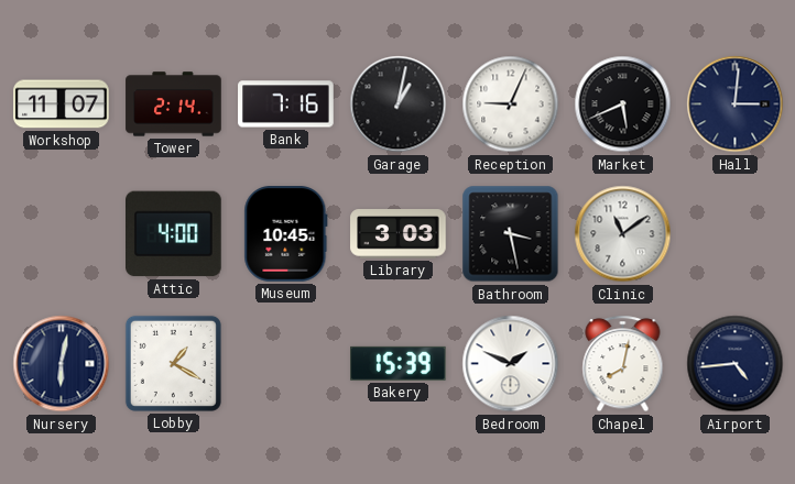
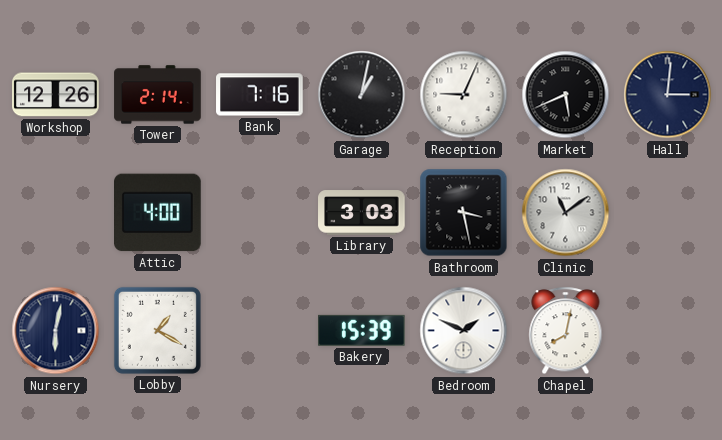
Workshop: 11:07 -> 12:26
Museum: 10:45 -> none
Airport: 4:44 -> none
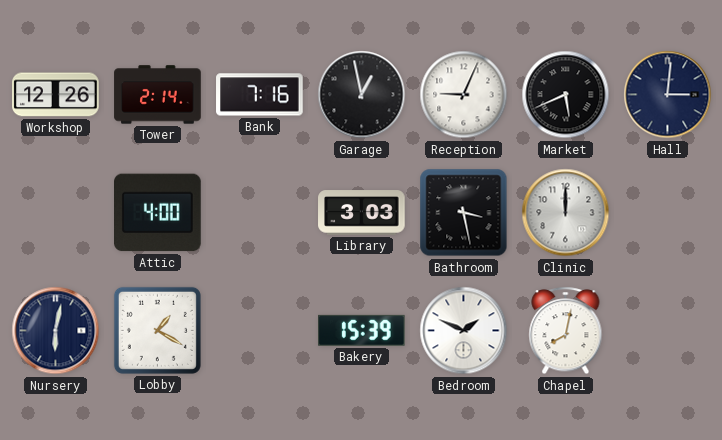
Garage: 1:02 -> 12:58
Clinic: 11:09 -> 12:00
